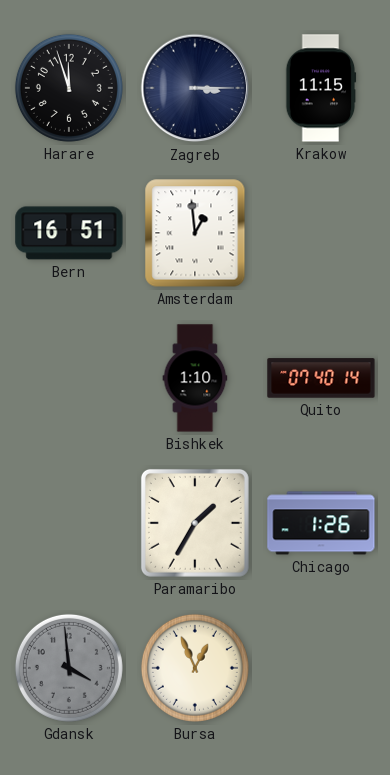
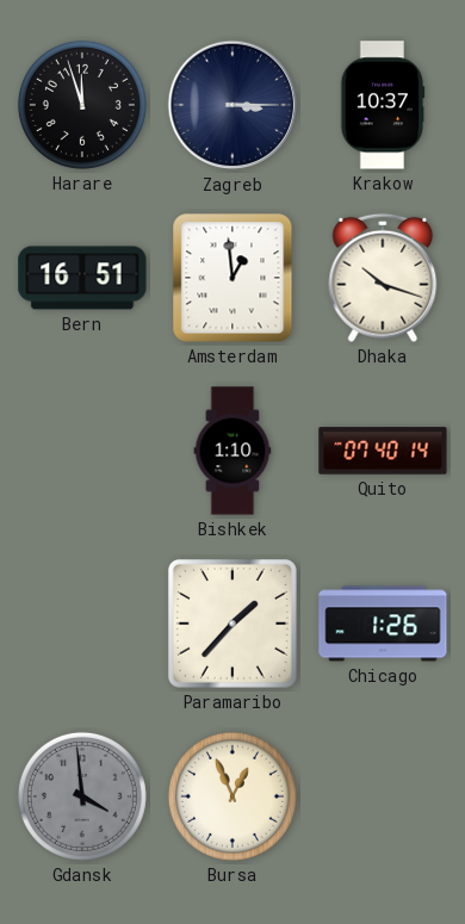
Krakow: 11:15 -> 10:37
Dhaka: none -> 10:18
Paramaribo: 1:35 -> 1:37
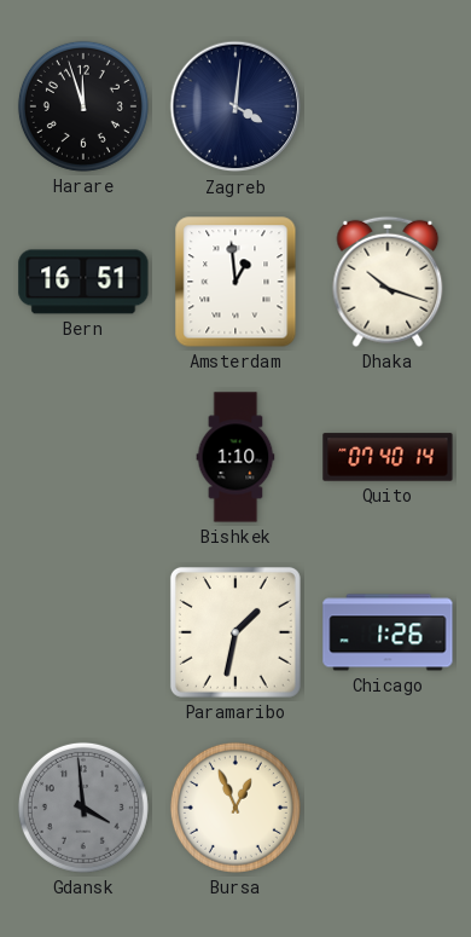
Zagreb: 3:15 -> 4:01
Krakow: 10:37 -> none
Paramaribo: 1:37 -> 1:32
